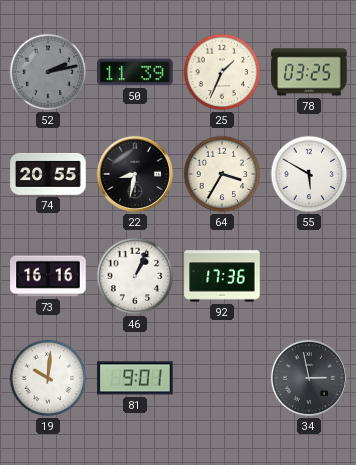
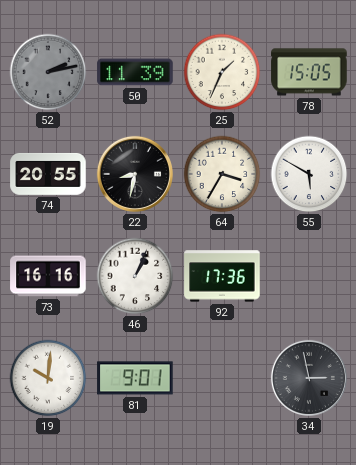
78: 03:25 -> 15:05
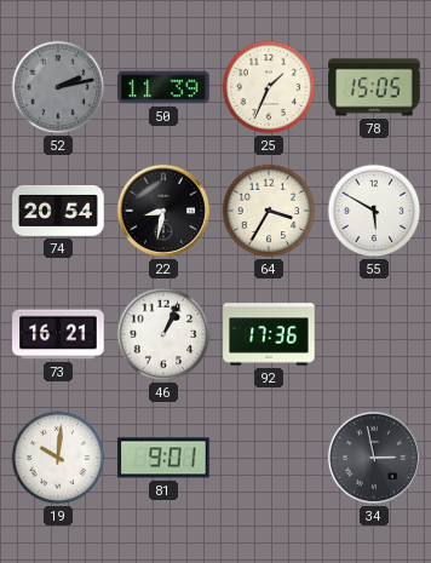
74: 20:55 -> 20:54
73: 16:16 -> 16:21
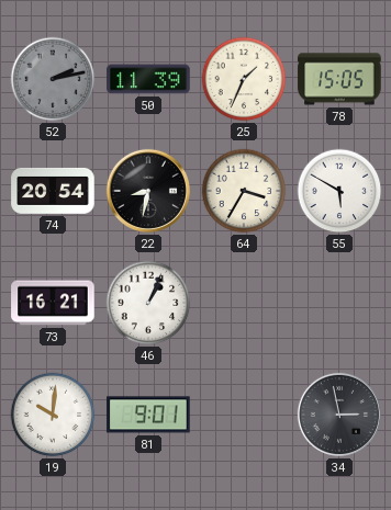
92: 17:36 -> none
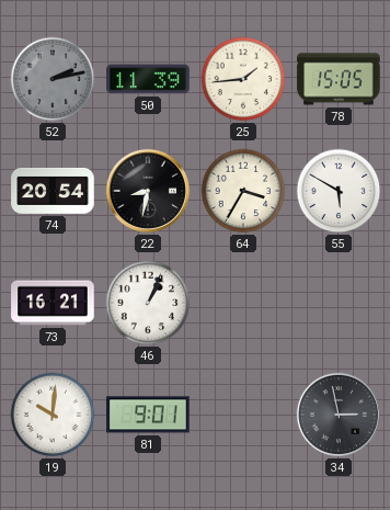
25: 1:34 -> 1:44
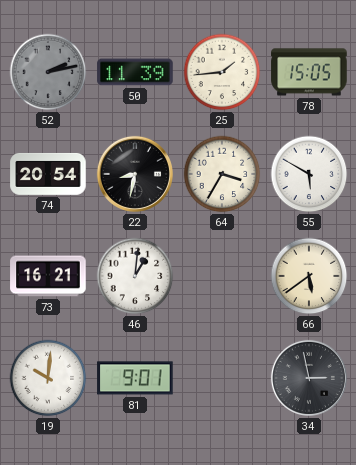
46: 1:04 -> 1:01
66: none -> 5:39
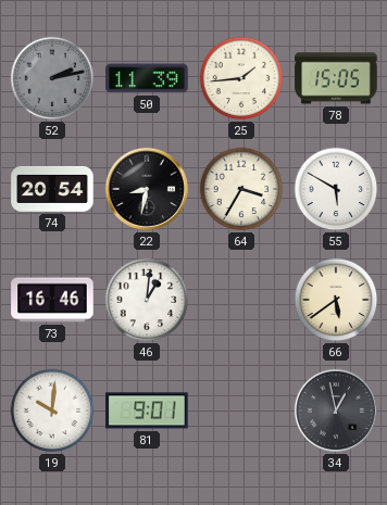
73: 16:21 -> 16:46
34: 2:58 -> 12:58
